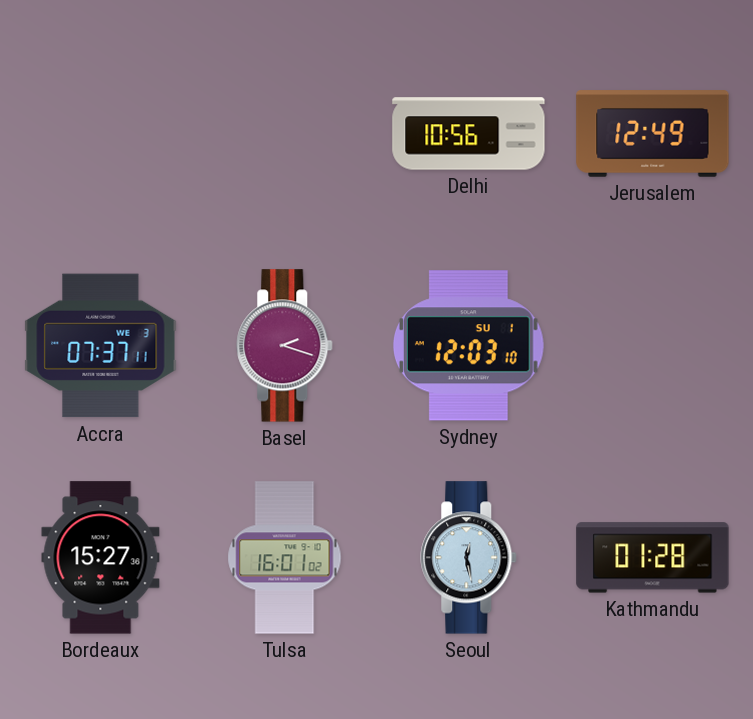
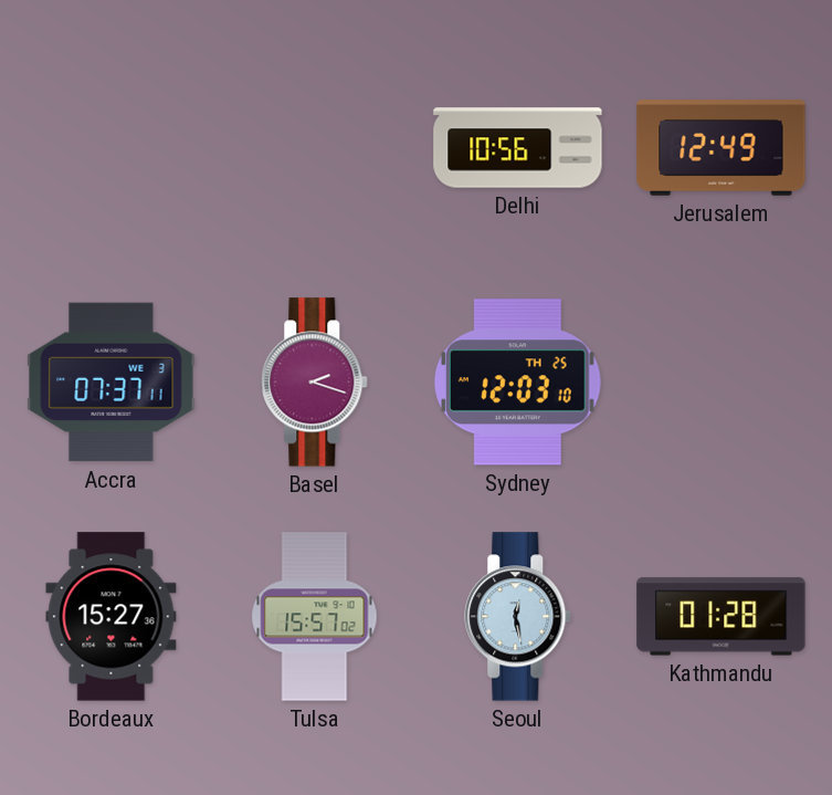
Sydney date: SU 1 -> TH 25
Tulsa: 16:01 -> 15:57
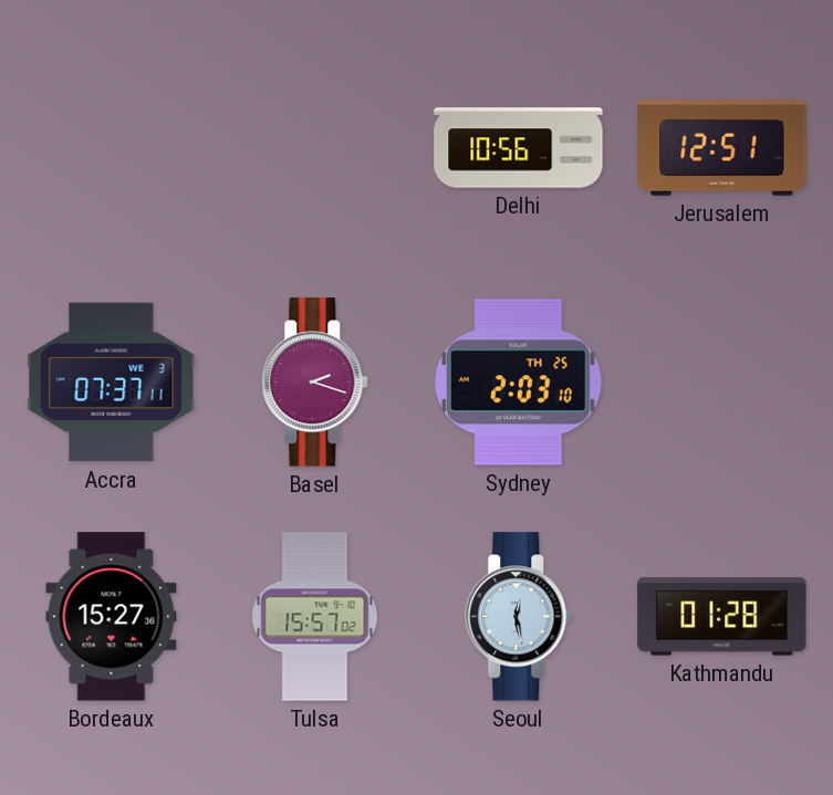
Jerusalem: 12:49 -> 12:51
Sydney: 12:03 -> 2:03
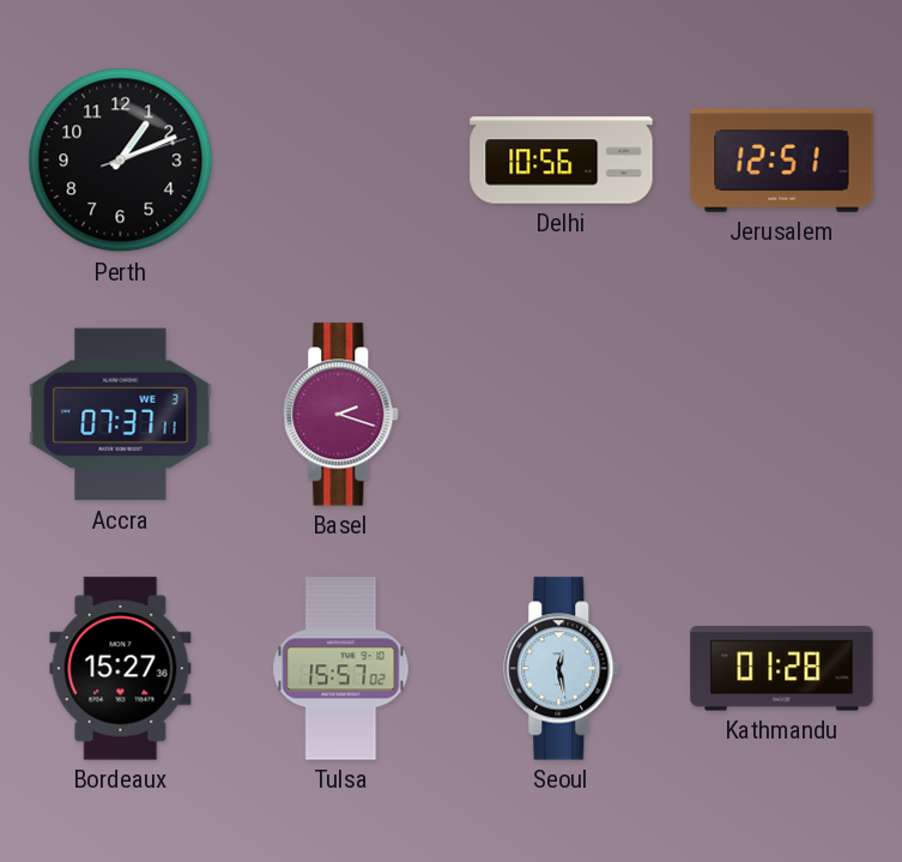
Perth: none -> 1:11
Sydney: 2:03 -> none
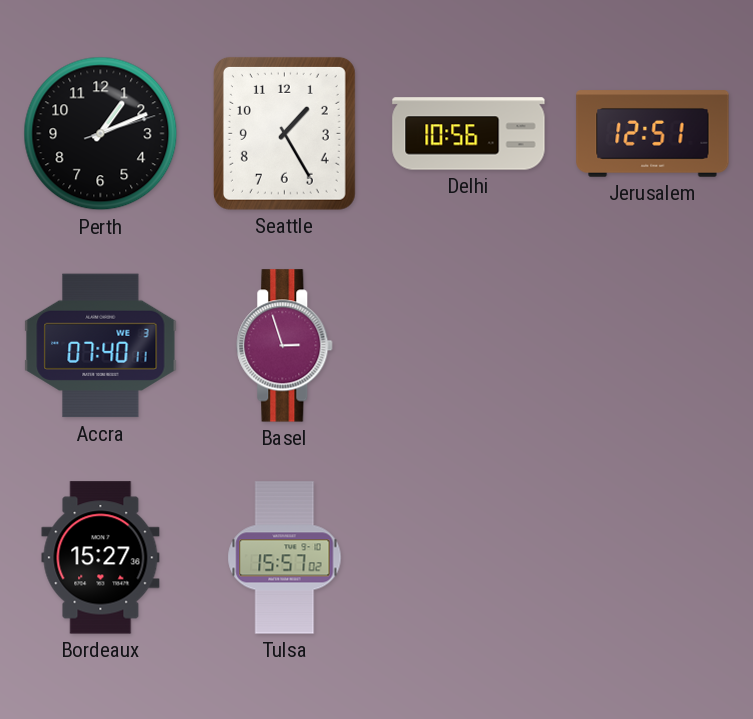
Seattle: none -> 1:25
Accra: 07:37 -> 07:40
Basel: 2:18 -> 2:57
Seoul: 12:28 -> none
Kathmandu: 01:28 -> none
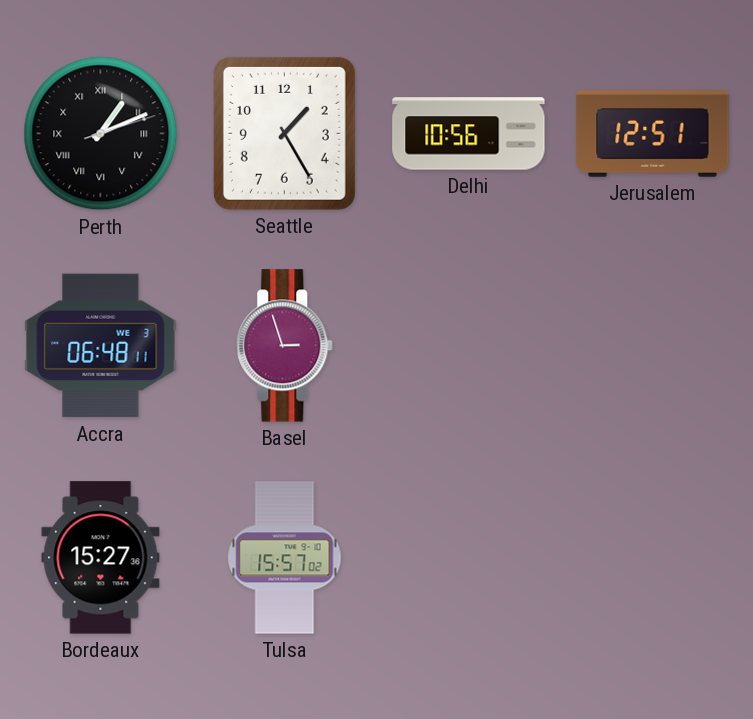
Perth numerals: Arabic -> Roman
Accra: 07:40 -> 06:48
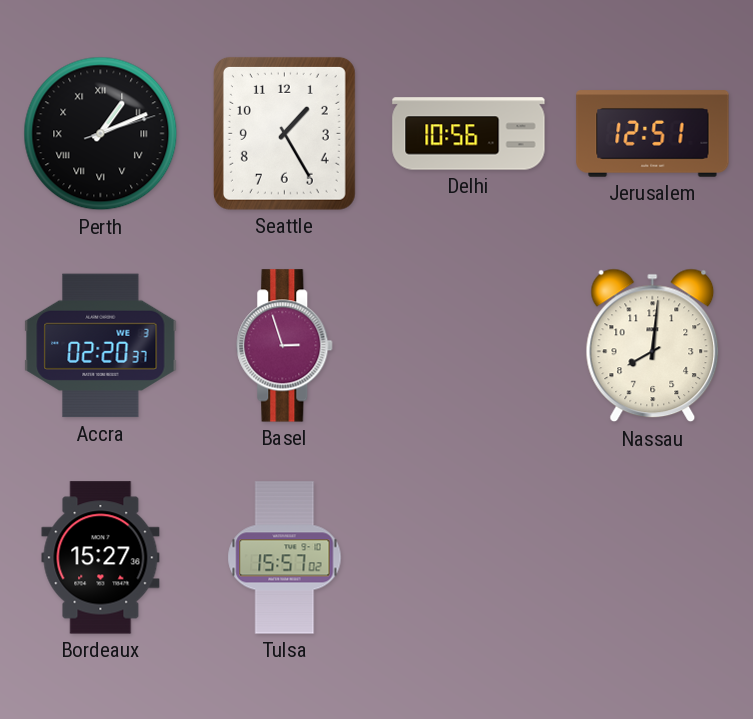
Accra: 06:48 -> 02:20
Nassau: none -> 8:01
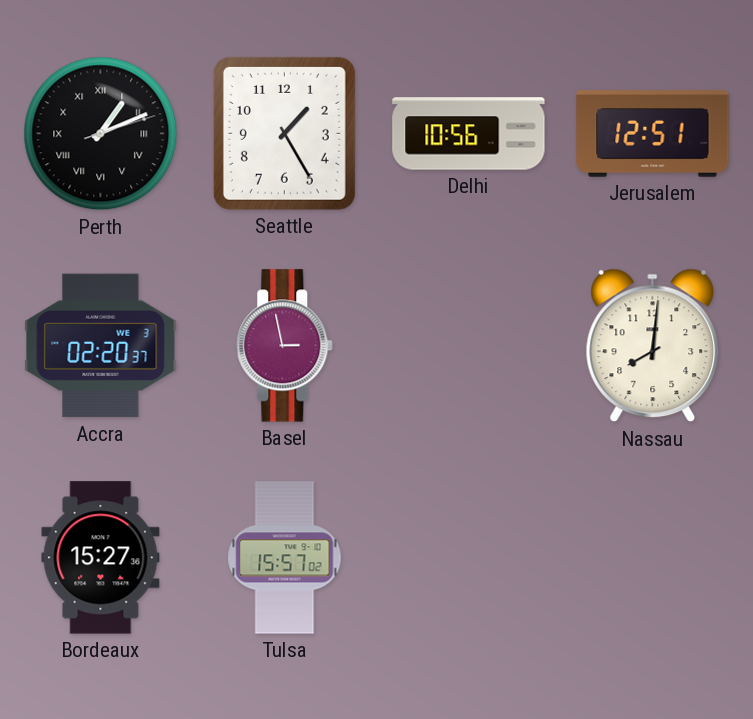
Basel: 2:57 -> 2:58
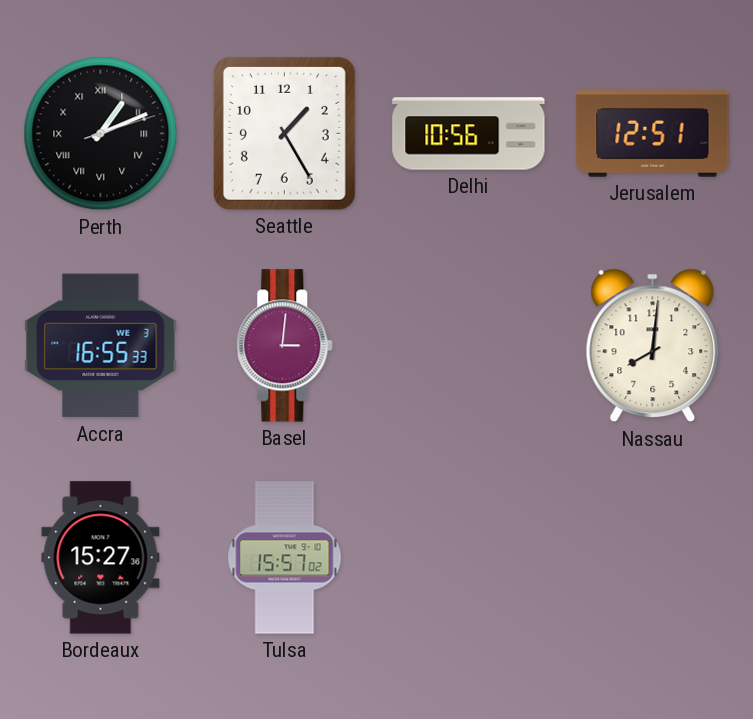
Accra: 02:20 -> 16:55
Basel: 2:58 -> 3:01
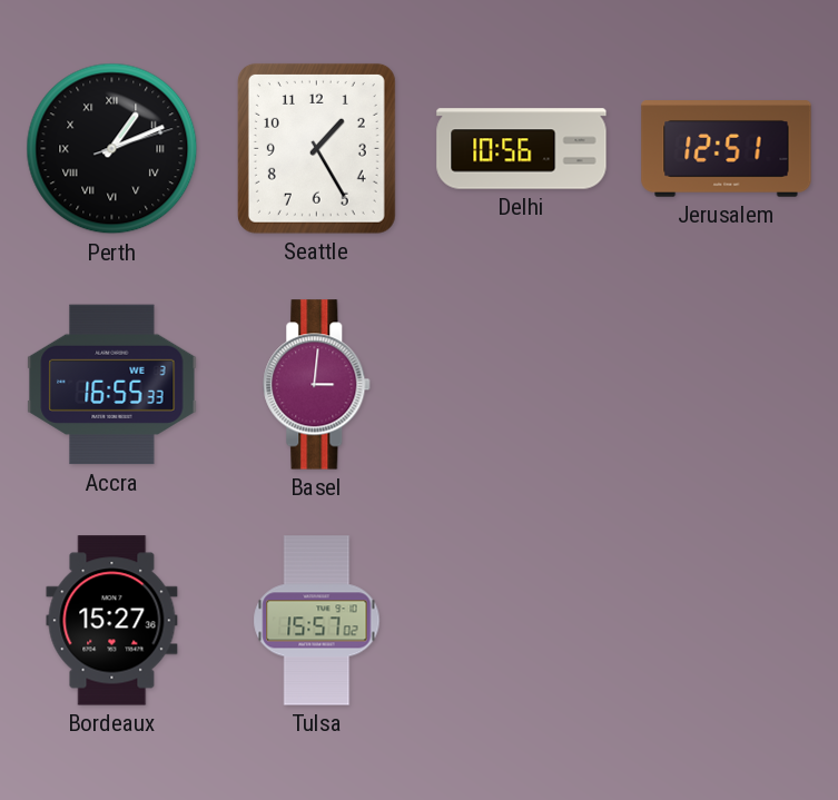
Nassau: 8:01 -> none
